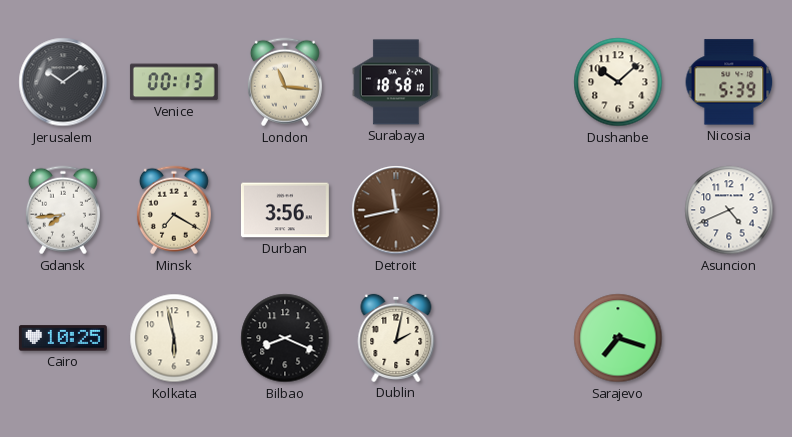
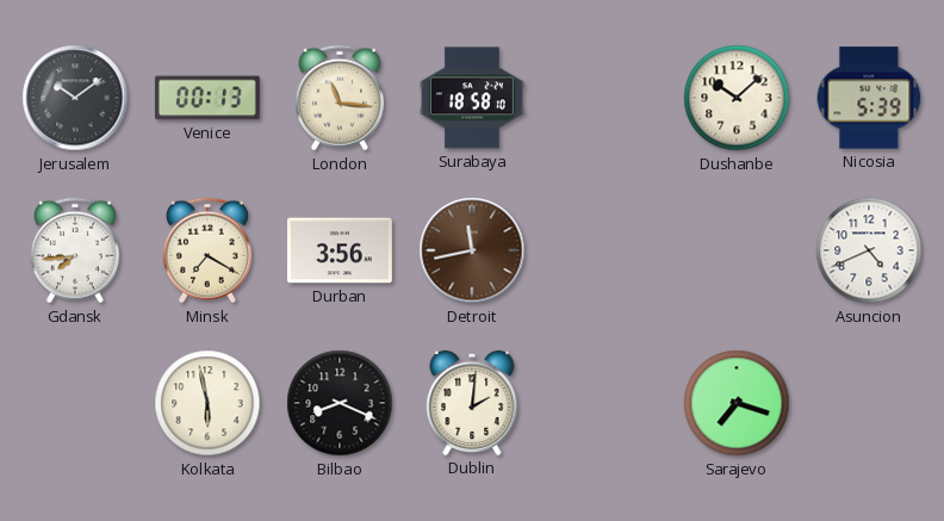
Cairo: 10:25 -> none
Dublin: 2:02 -> 2:01
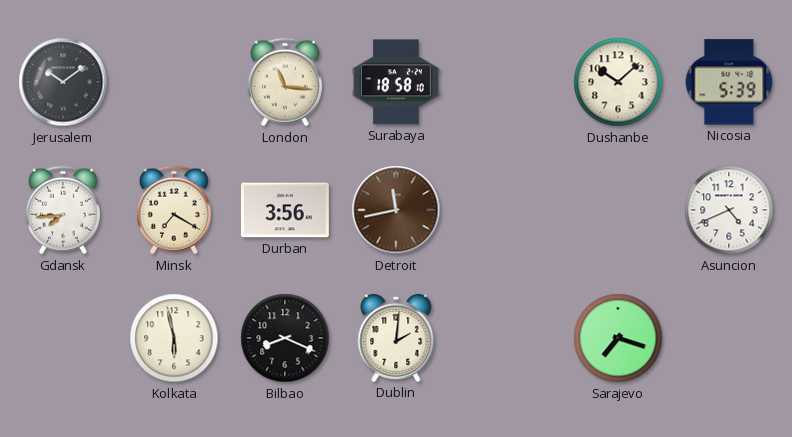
Venice: 00:13 -> none
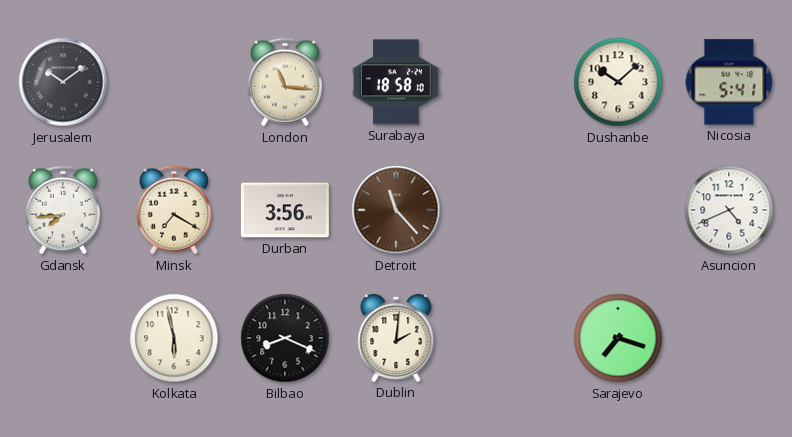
Nicosia: 5:39 -> 5:41
Detroit: 11:43 -> 11:23
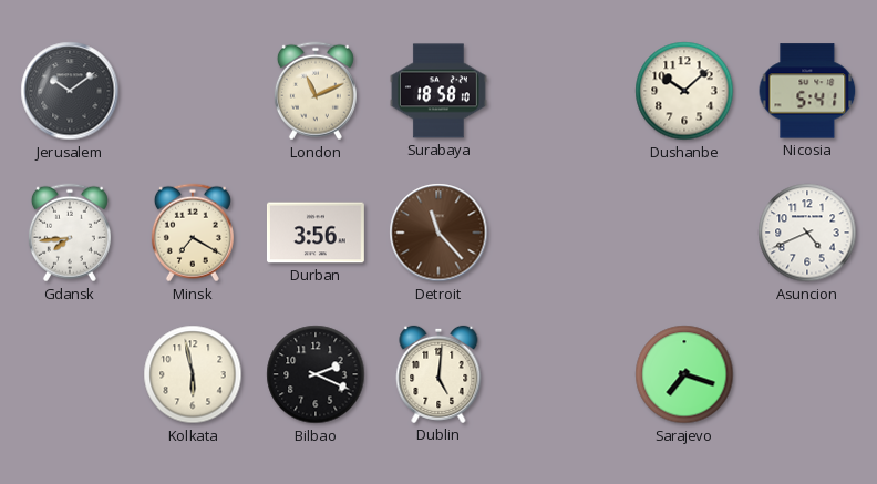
London: 11:16 -> 11:11
Bilbao: 8:19 -> 2:19
Dublin: 2:01 -> 5:01
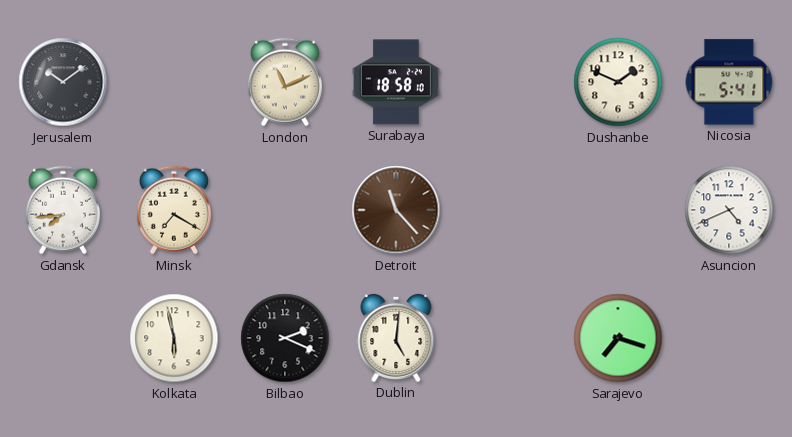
Dushanbe: 10:08 -> 1:49
Durban: 3:56 -> none
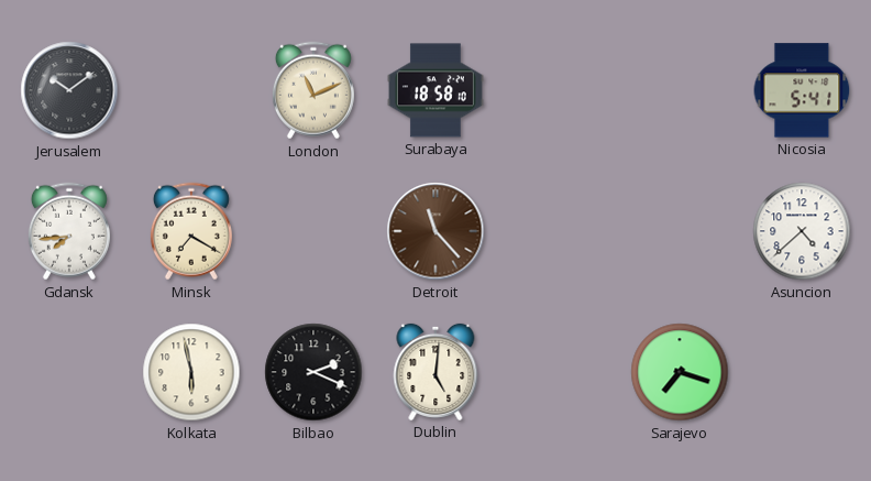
Dushanbe: 1:49 -> none
Asuncion: 4:41 -> 4:38
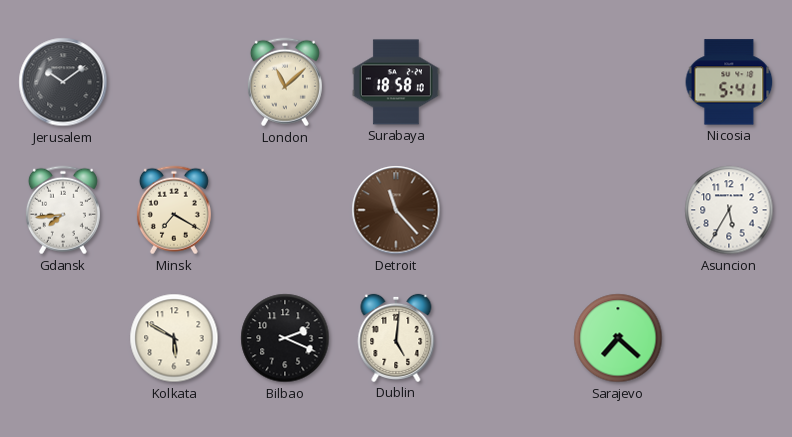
London: 11:11 -> 11:08
Asuncion: 4:38 -> 5:35
Kolkata: 5:58 -> 5:50
Sarajevo: 7:18 -> 7:22
